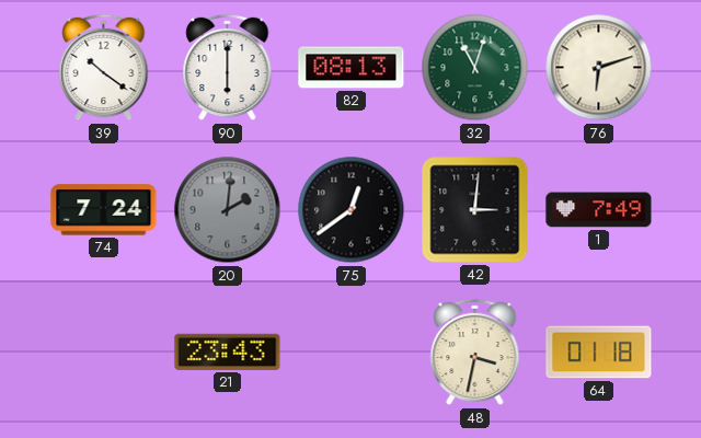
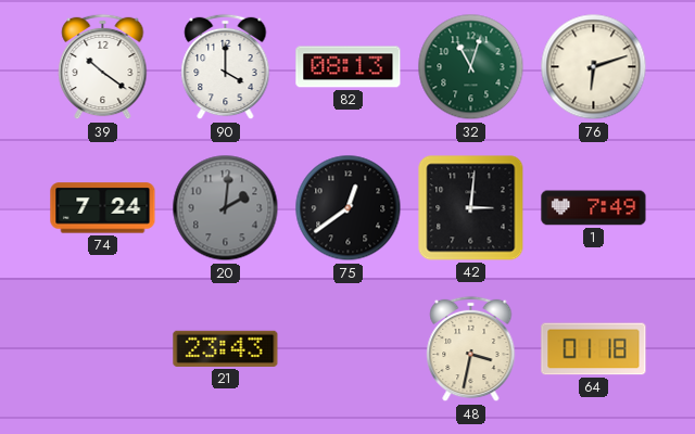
90: 6:00 -> 4:00
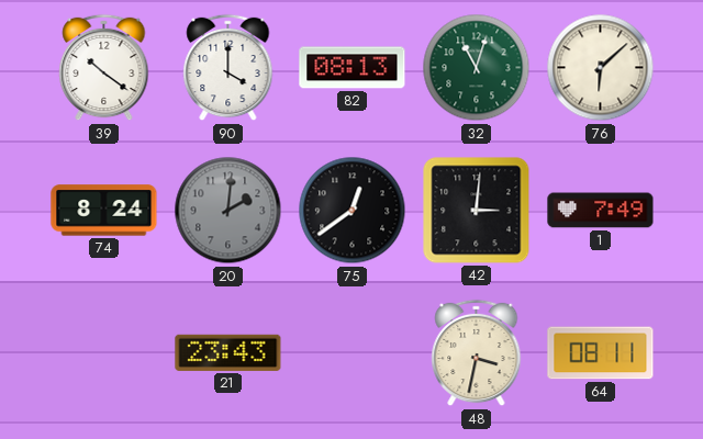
76: 6:12 -> 6:08
74: 7:24 -> 8:24
64: 01:18 -> 08:11
